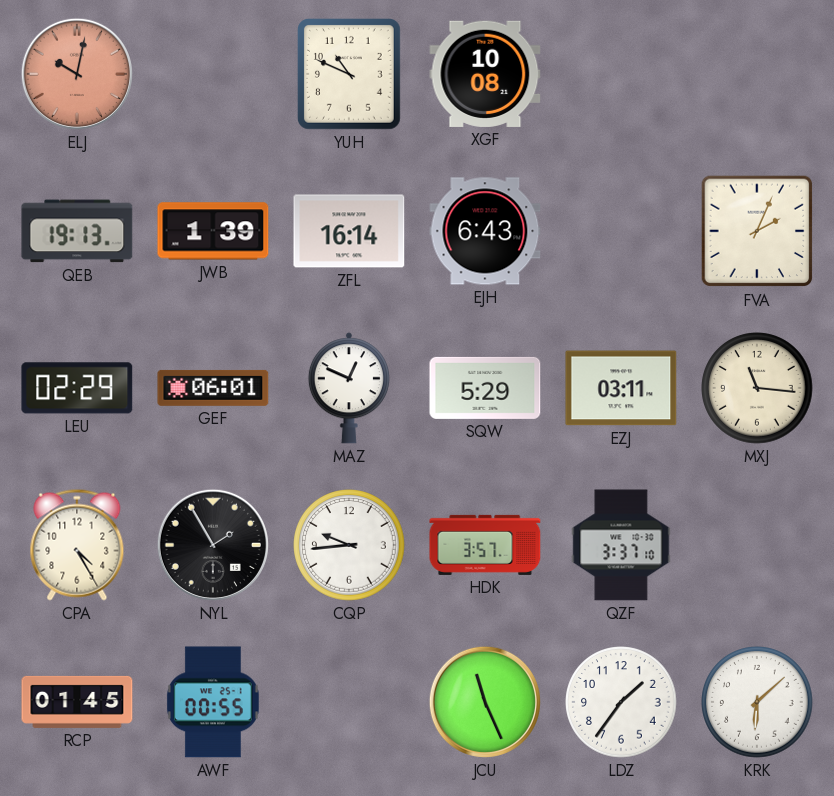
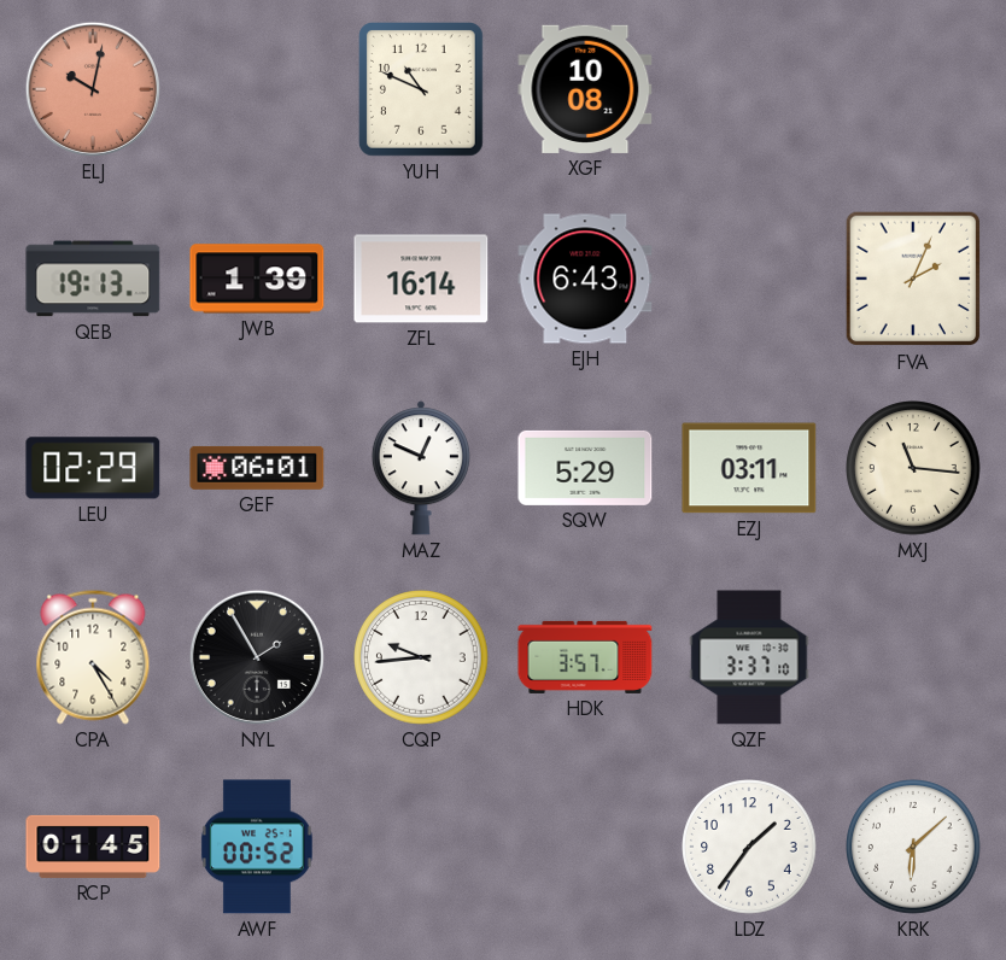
AWF: 00:55 -> 00:52
JCU: 11:26 -> none
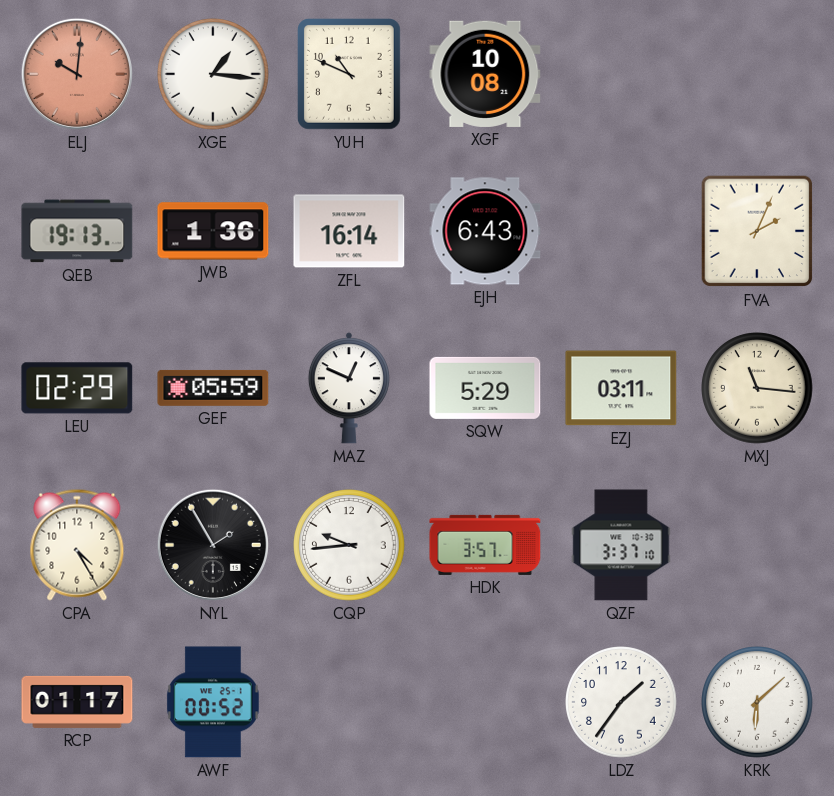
ELJ: 10:02 -> 10:01
XGE: none -> 1:16
JWB: 1:39 -> 1:36
GEF: 06:01 -> 05:59
RCP: 01:45 -> 01:17
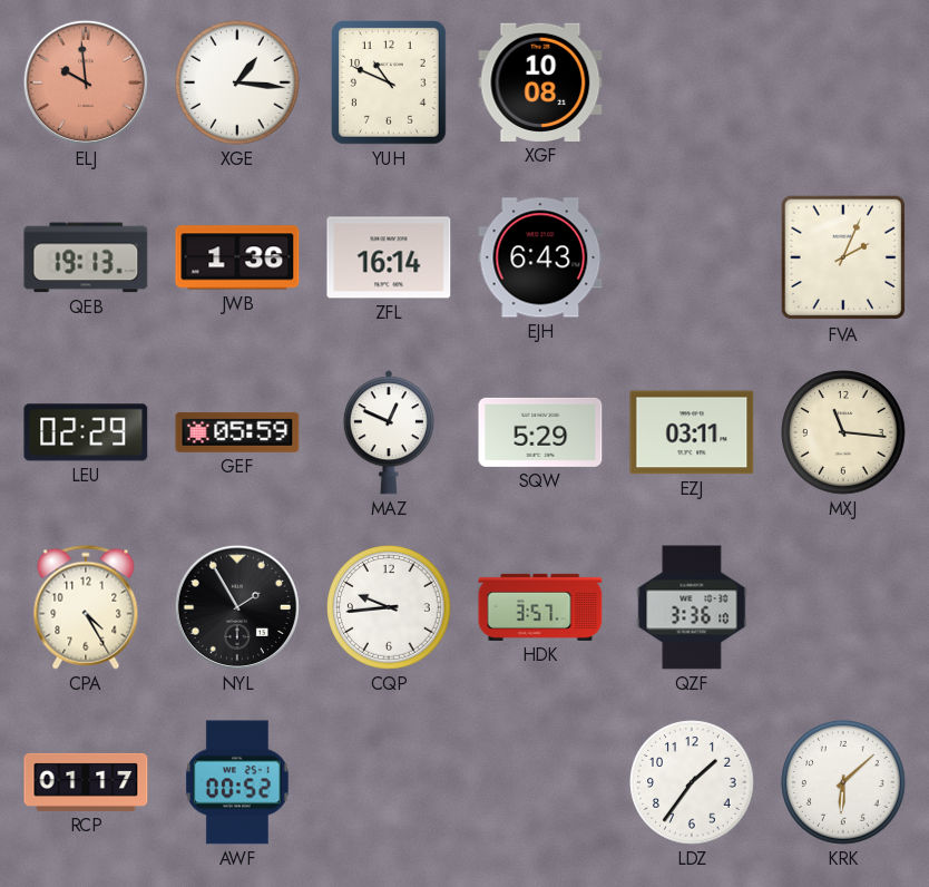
ELJ: 10:01 -> 9:59
QZF: 3:37 -> 3:36
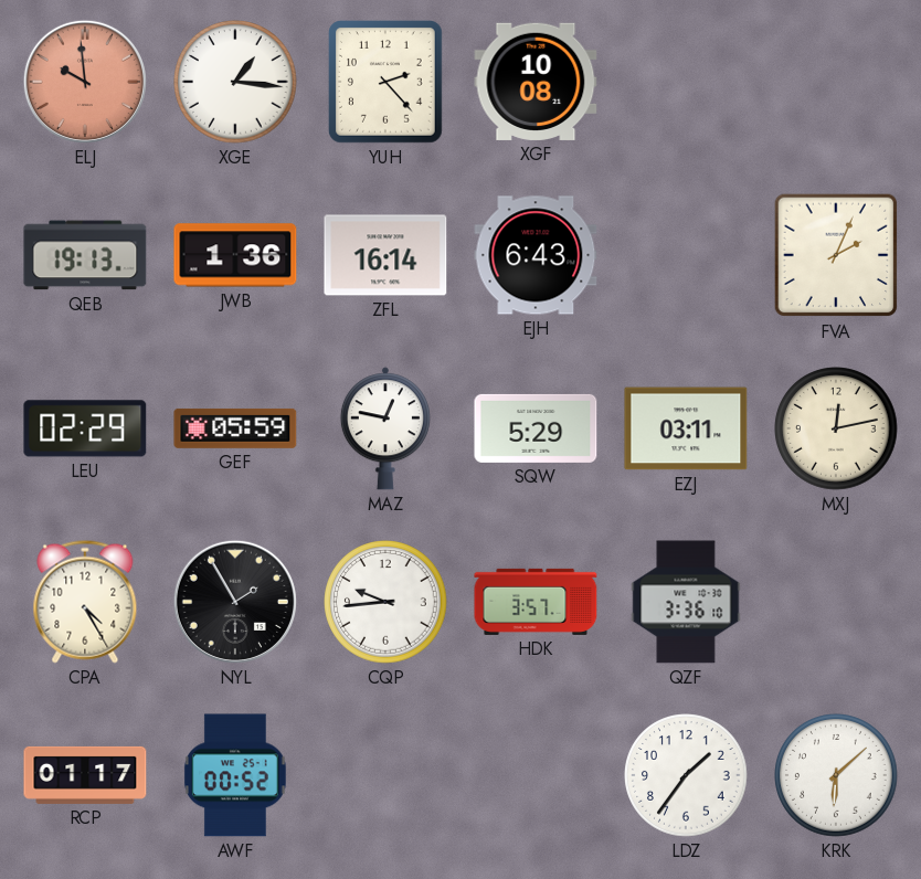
YUH: 10:49 -> 2:23
MAZ: 12:49 -> 12:47
MXJ: 11:16 -> 12:13
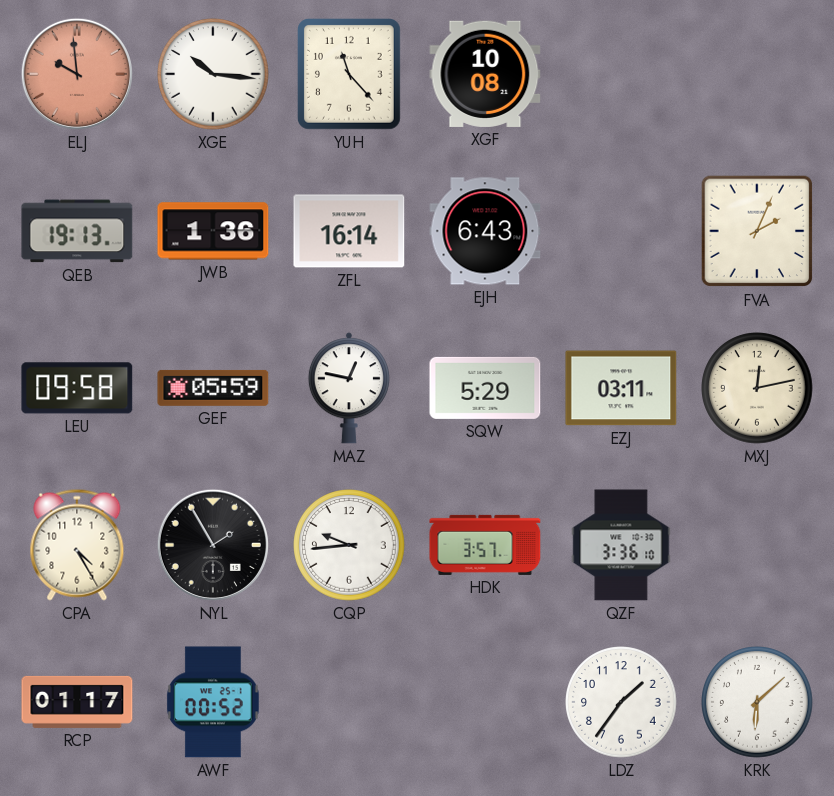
XGE: 1:16 -> 10:16
YUH: 2:23 -> 11:23
LEU: 02:29 -> 09:58
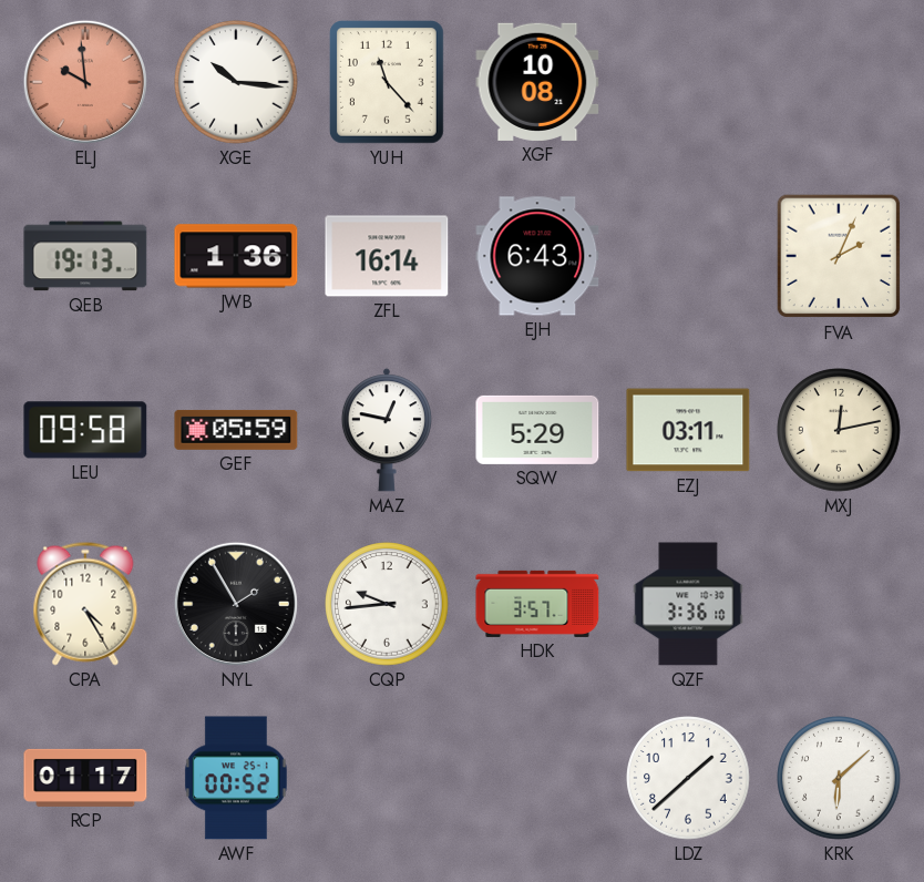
LDZ: 1:36 -> 1:38
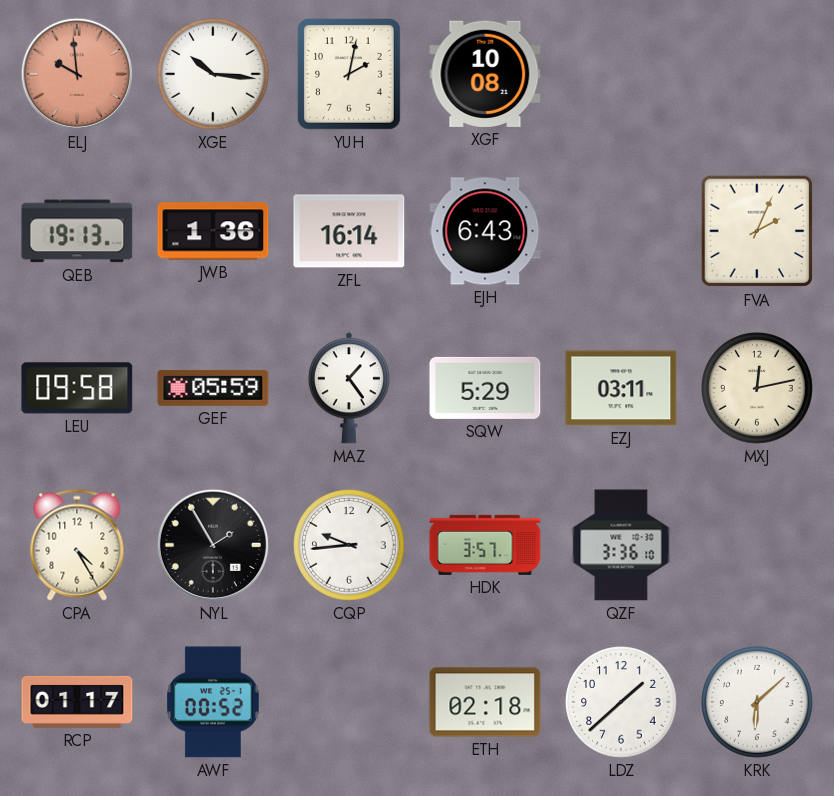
YUH: 11:23 -> 2:02
MAZ: 12:47 -> 1:24
ETH: none -> 02:18
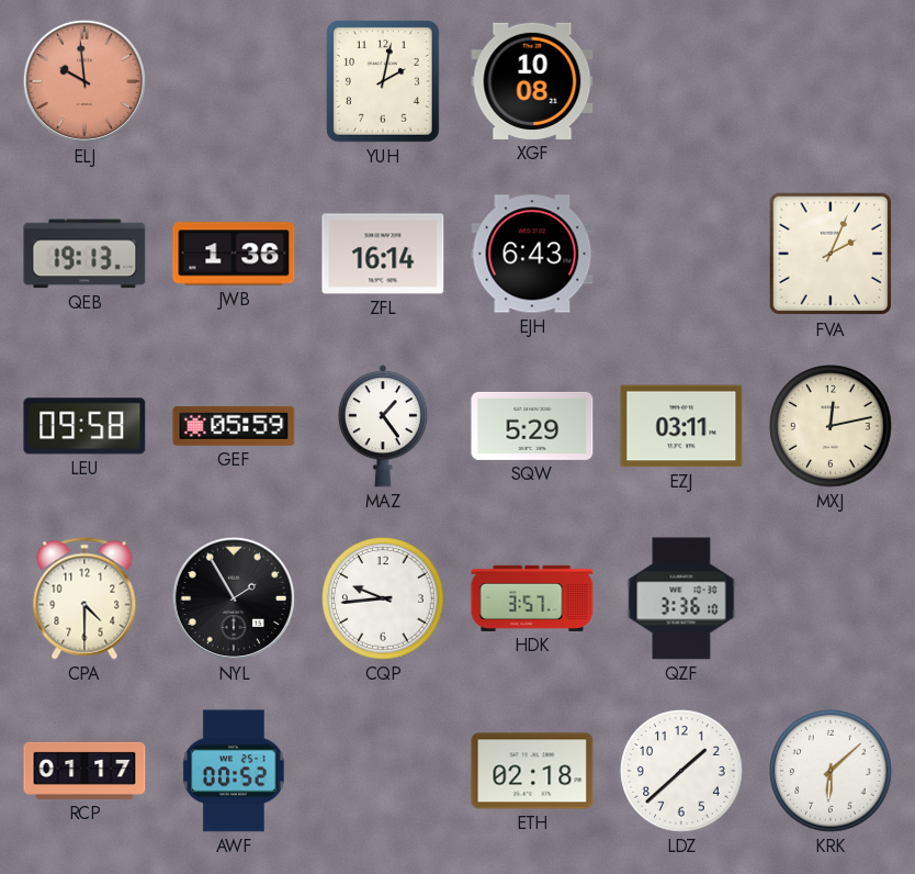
XGE: 10:16 -> none
CPA: 4:25 -> 4:30
